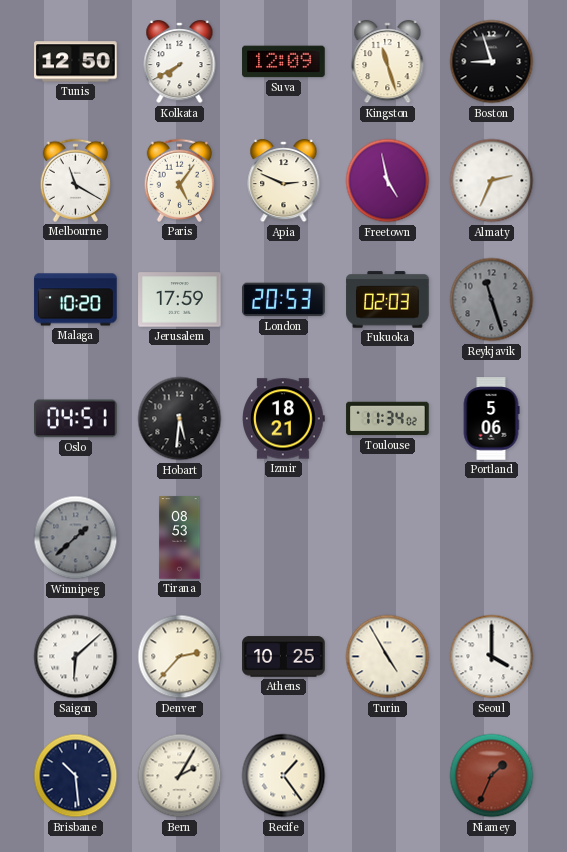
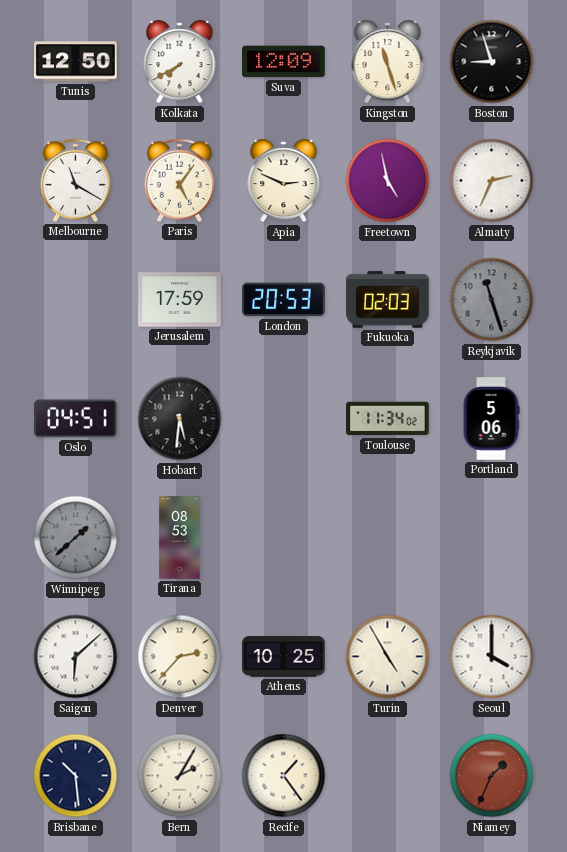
Malaga: 10:20 -> none
Izmir: 18:21 -> none
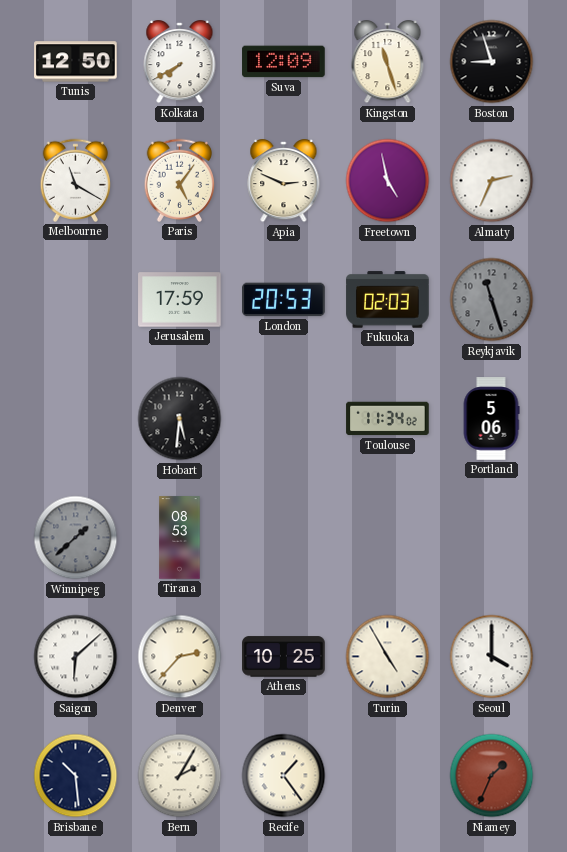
Oslo: 04:51 -> none
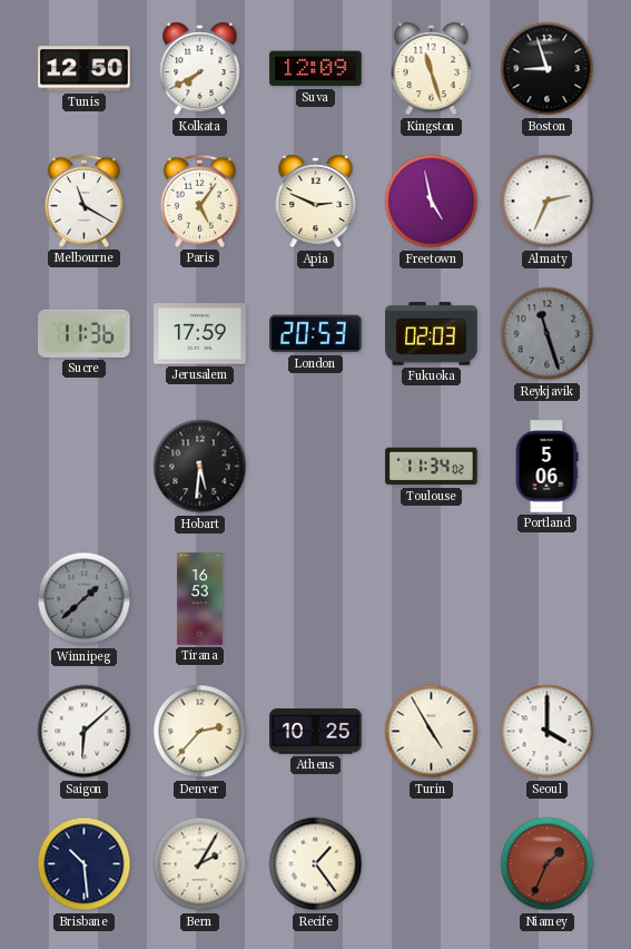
Sucre: none -> 11:36
Tirana: 08:53 -> 16:53
